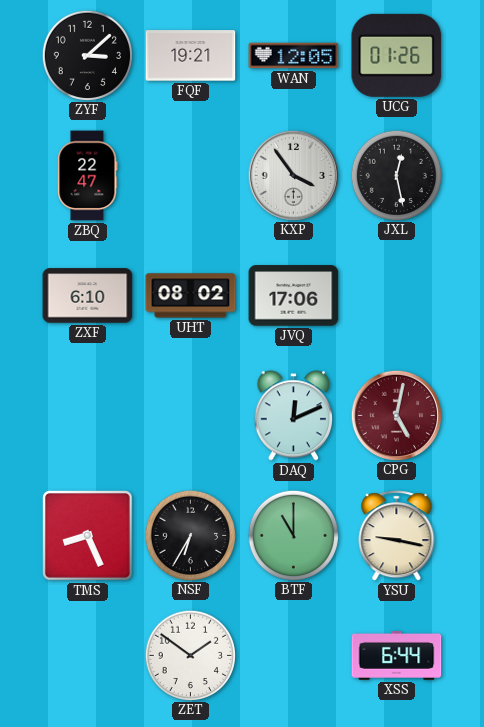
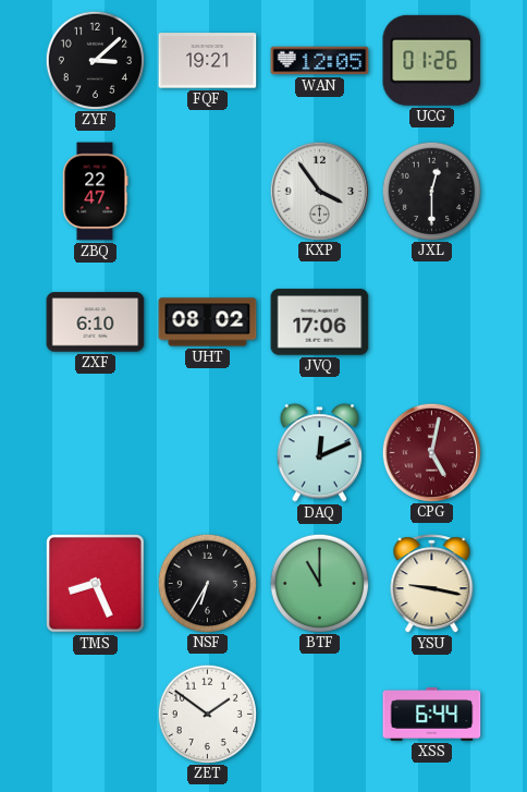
JXL: 12:28 -> 12:30
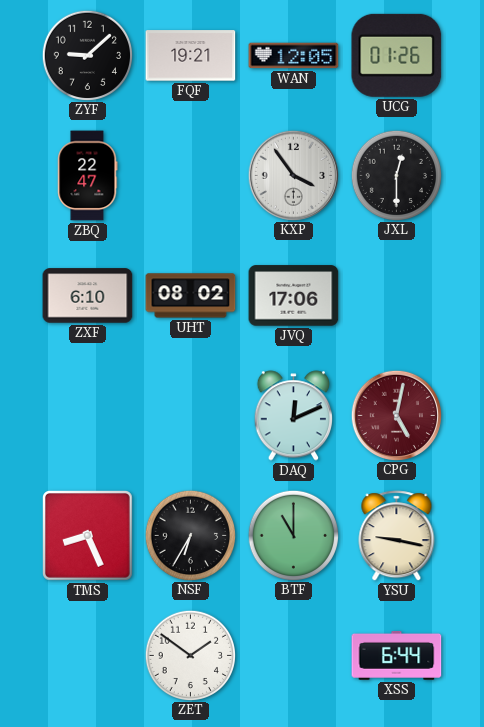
ZYF: 3:08 -> 9:08
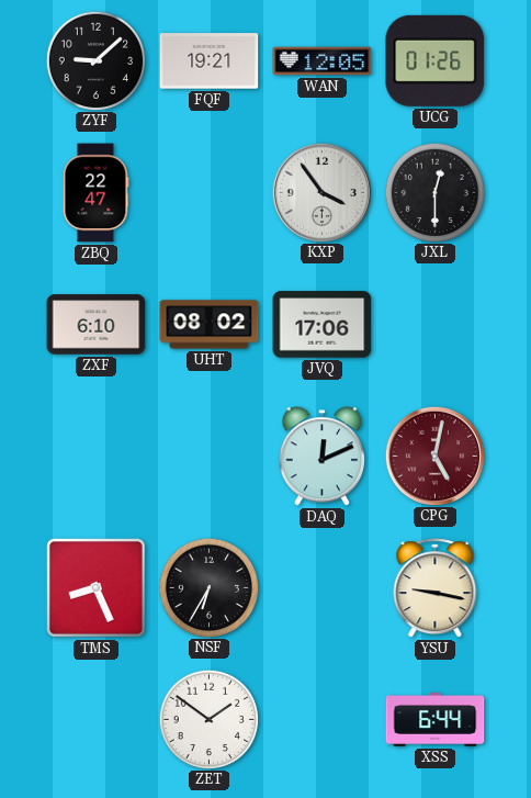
BTF: 11:00 -> none
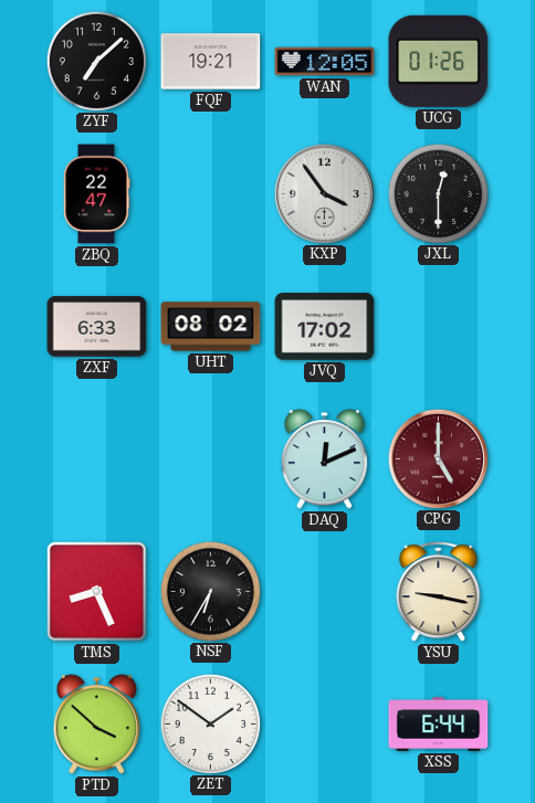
ZYF: 9:08 -> 7:08
ZXF: 6:10 -> 6:33
JVQ: 17:06 -> 17:02
CPG: 5:02 -> 5:00
PTD: none -> 3:52
